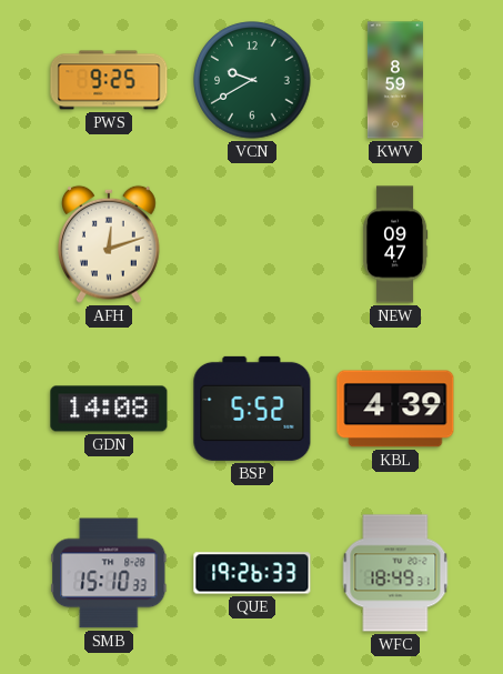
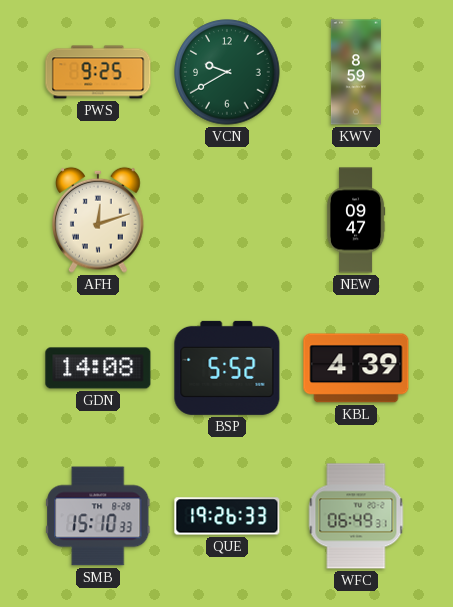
WFC: 18:49 -> 06:49
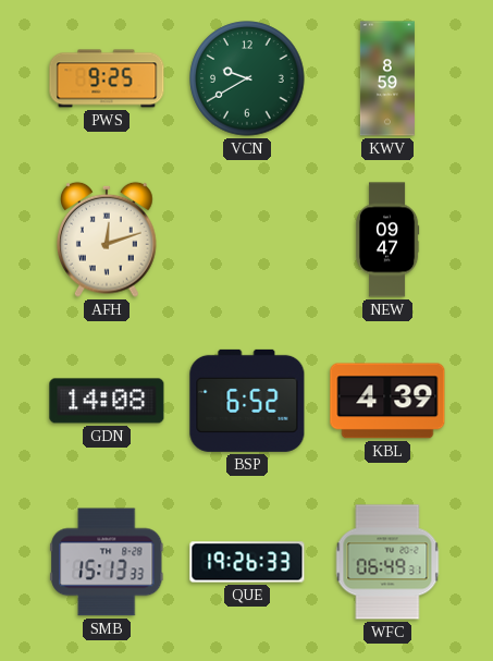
BSP: 5:52 -> 6:52
SMB: 15:10 -> 15:13
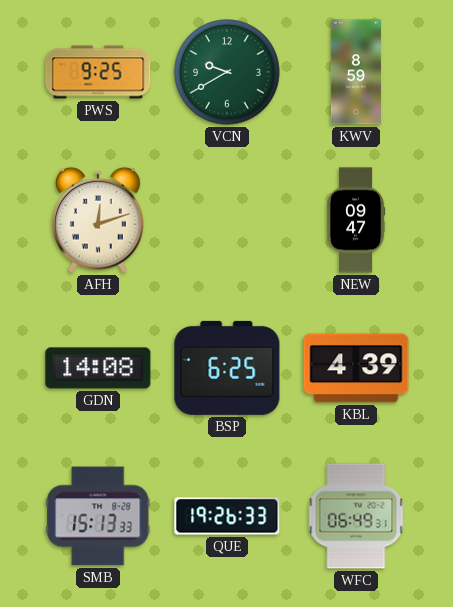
BSP: 6:52 -> 6:25
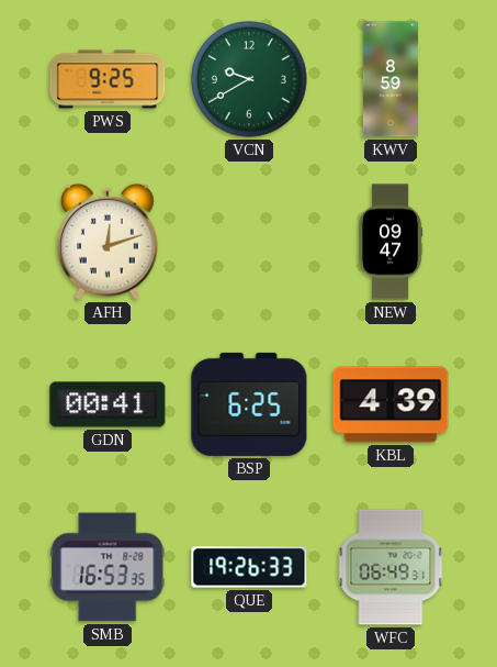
GDN: 14:08 -> 00:41
SMB: 15:13 -> 16:53
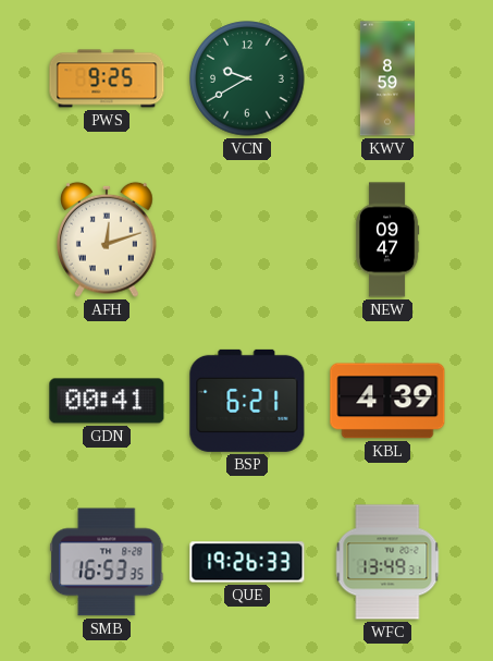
BSP: 6:25 -> 6:21
WFC: 06:49 -> 13:49
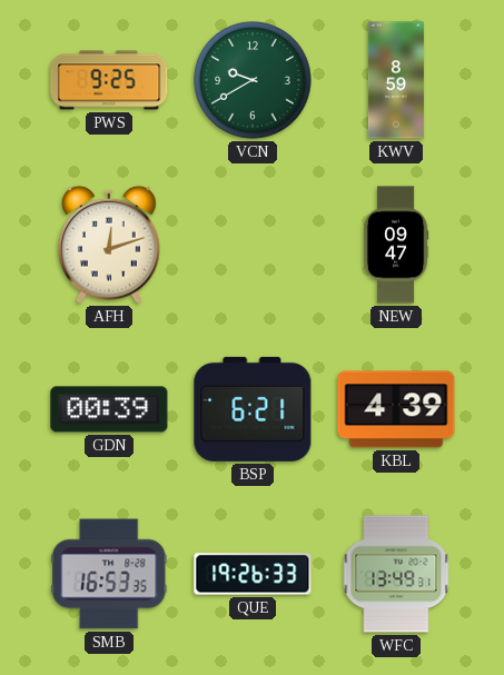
GDN: 00:41 -> 00:39
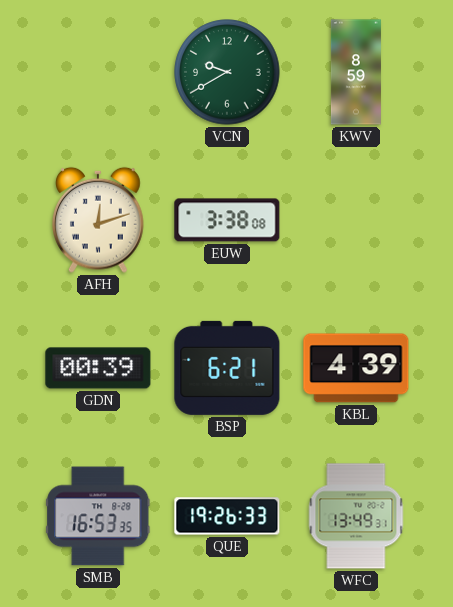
PWS: 9:25 -> none
EUW: none -> 3:38
NEW: 09:47 -> none
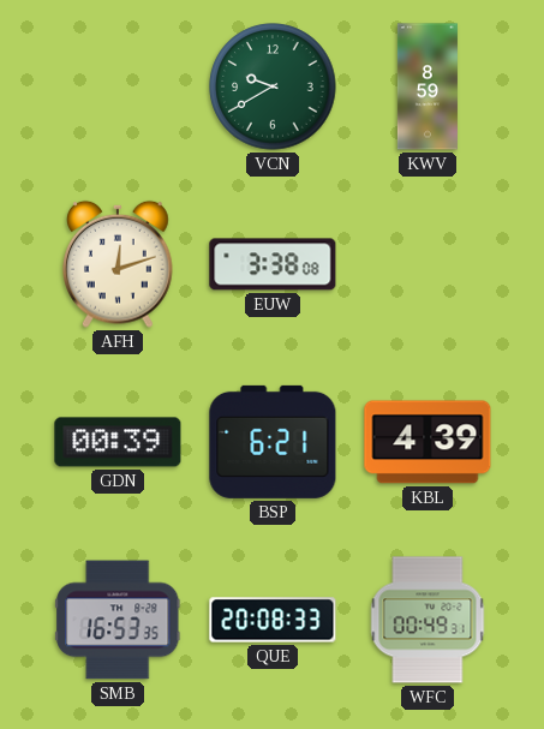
QUE: 19:26 -> 20:08
WFC: 13:49 -> 00:49
